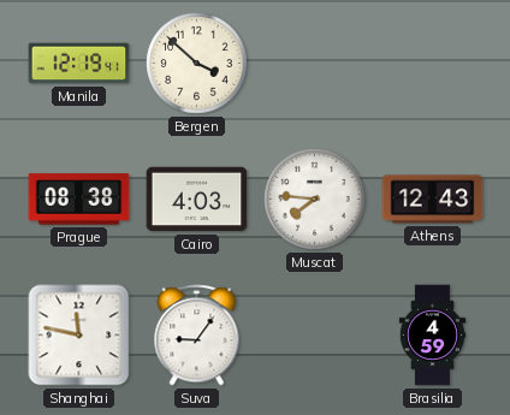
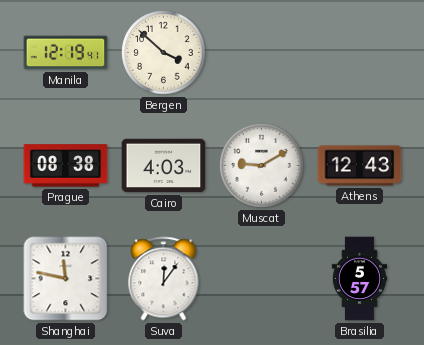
Muscat: 7:46 -> 9:10
Suva: 9:06 -> 12:06
Brasilia: 4:59 -> 5:57
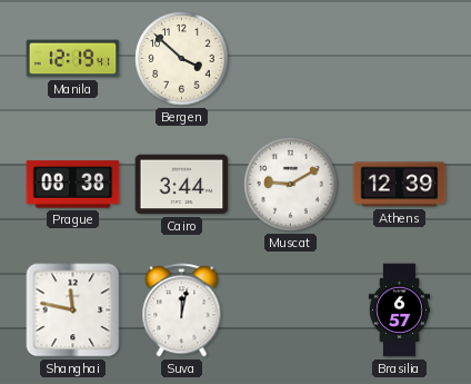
Cairo: 4:03 -> 3:44
Athens: 12:43 -> 12:39
Suva: 12:06 -> 12:02
Brasilia: 5:57 -> 6:57
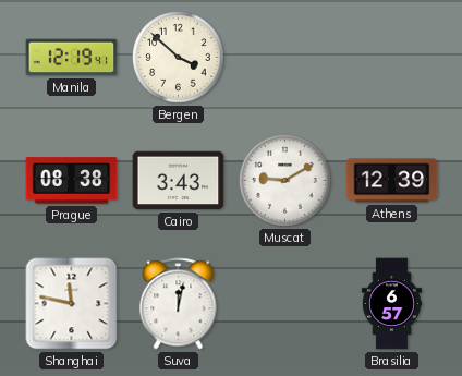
Cairo: 3:44 -> 3:43
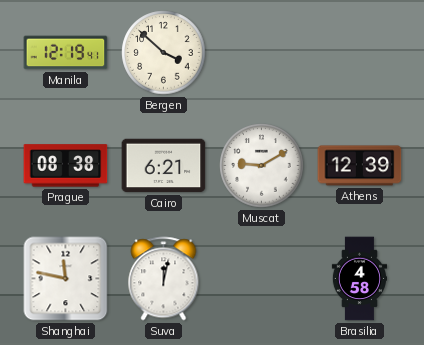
Cairo: 3:43 -> 6:21
Brasilia: 6:57 -> 4:58
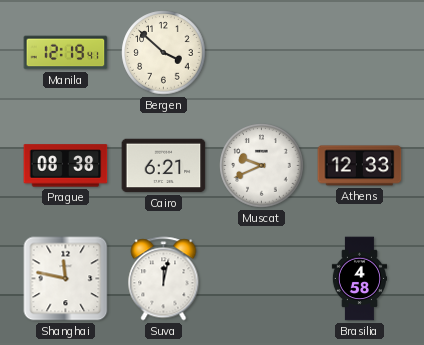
Muscat: 9:10 -> 9:41
Athens: 12:39 -> 12:33
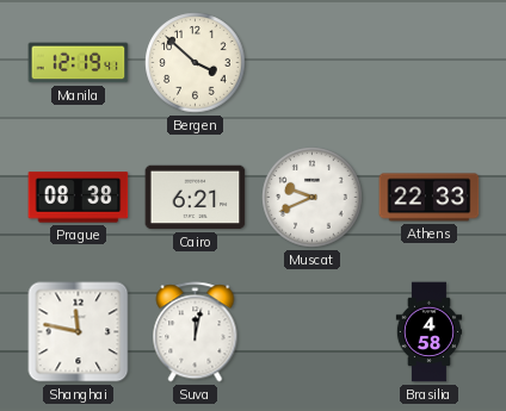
Athens: 12:33 -> 22:33
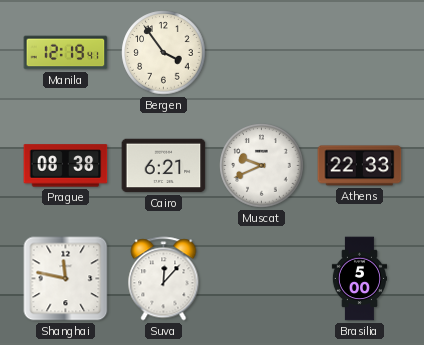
Bergen: 3:52 -> 3:54
Suva: 12:02 -> 12:07
Brasilia: 4:58 -> 5:00
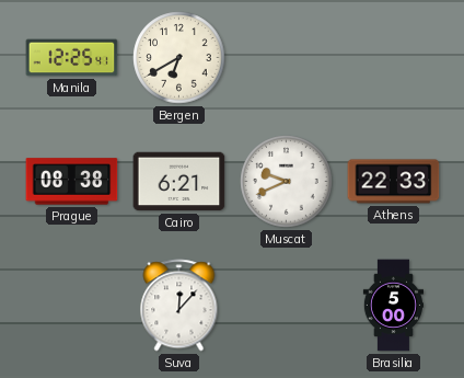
Manila: 12:19 -> 12:25
Bergen: 3:54 -> 6:40
Shanghai: 11:47 -> none
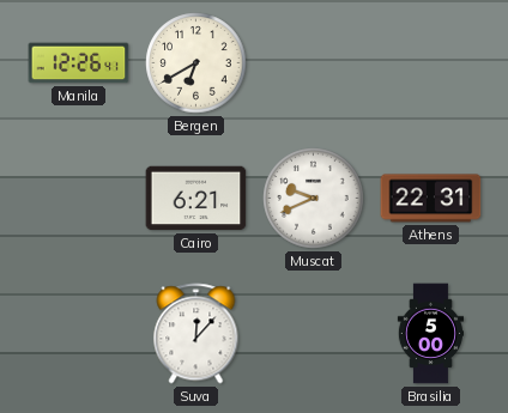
Manila: 12:25 -> 12:26
Prague: 08:38 -> none
Athens: 22:33 -> 22:31
